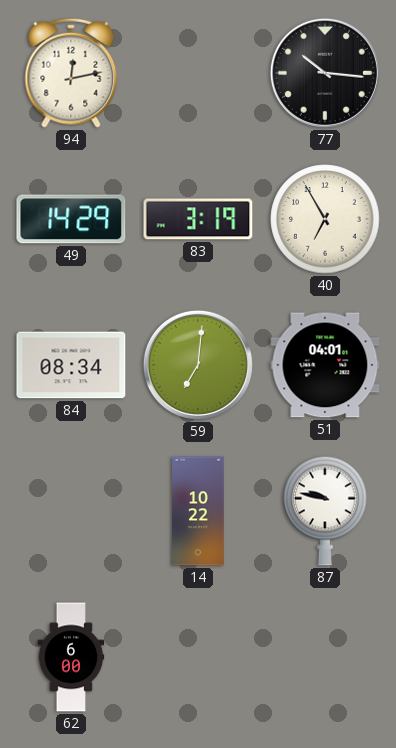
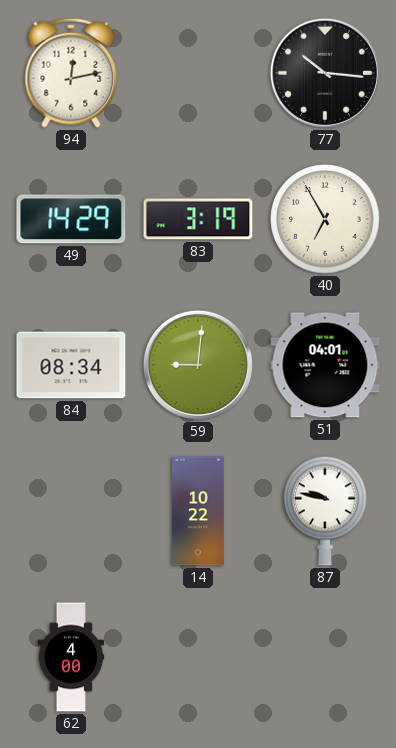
59: 7:01 -> 9:01
62: 6:00 -> 4:00
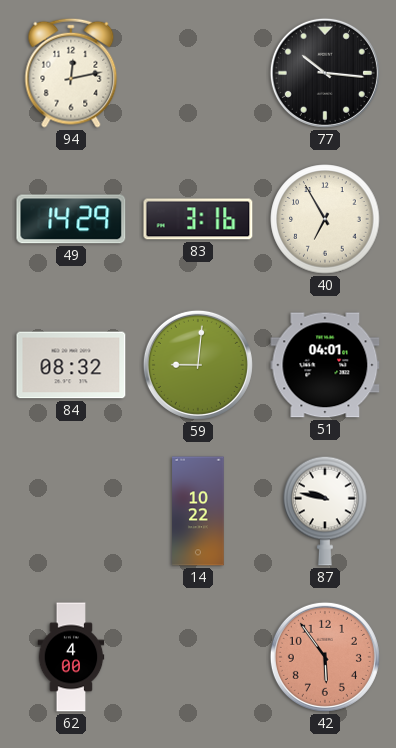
83: 3:19 -> 3:16
84: 08:34 -> 08:32
42: none -> 5:54
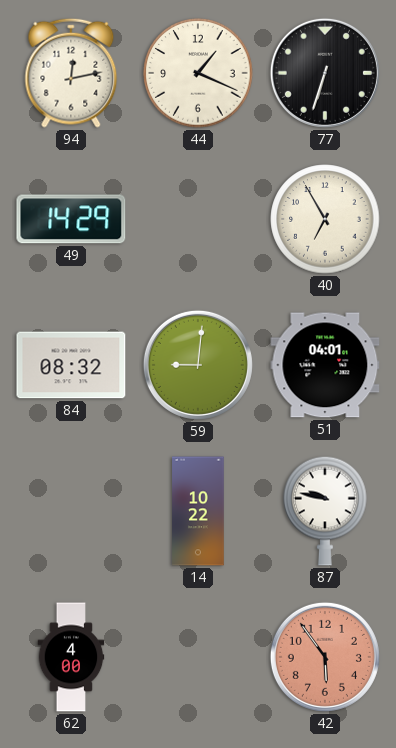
44: none -> 1:19
77: 10:16 -> 6:33
83: 3:16 -> none
